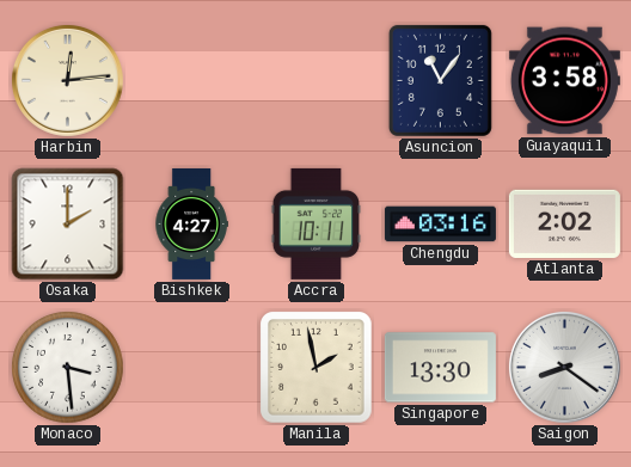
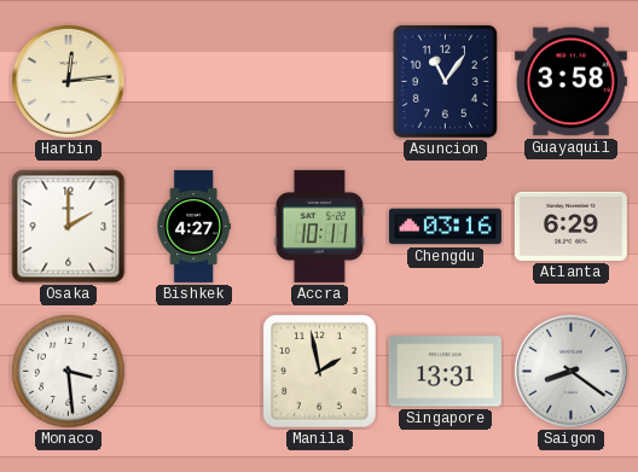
Atlanta: 2:02 -> 6:29
Singapore: 13:30 -> 13:31
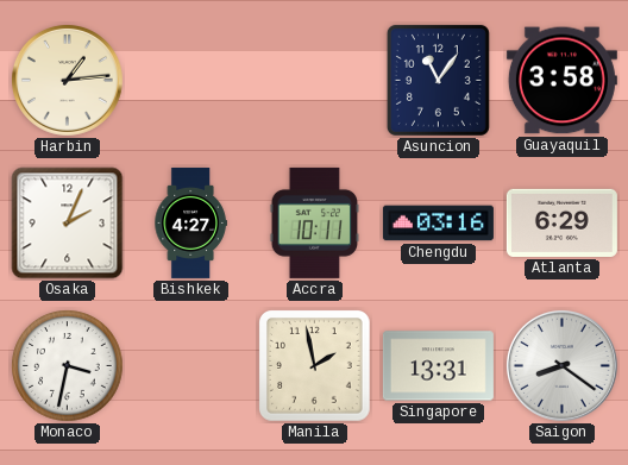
Harbin: 12:14 -> 1:14
Osaka: 2:00 -> 2:04
Monaco: 3:29 -> 3:32
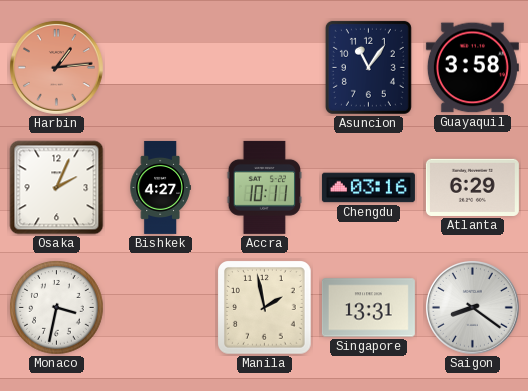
Harbin dial: cream -> salmon
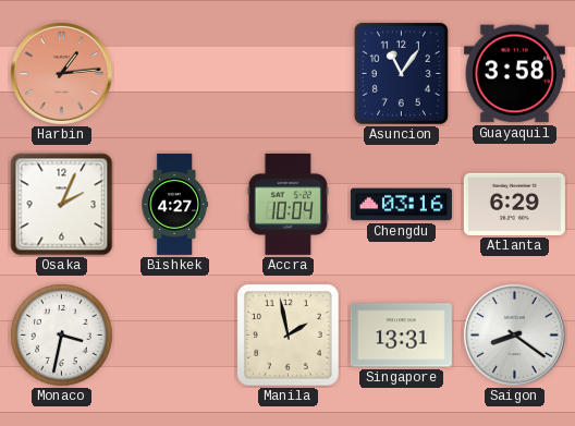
Accra: 10:11 -> 10:04
